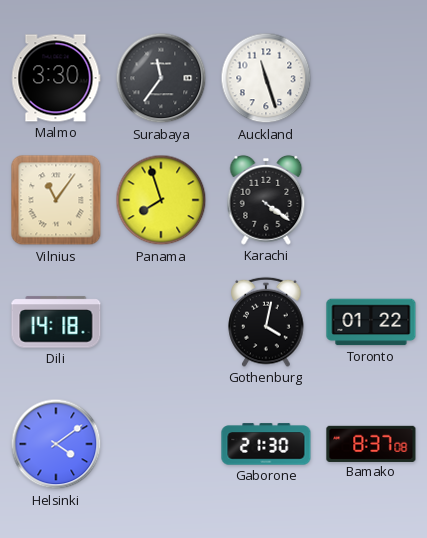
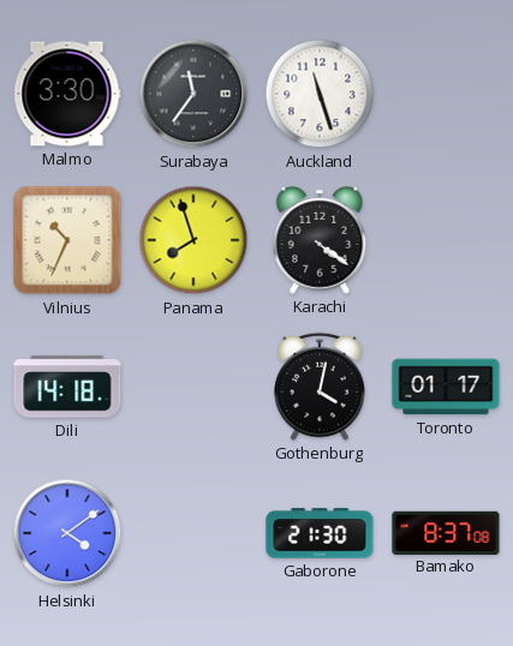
Vilnius: 11:06 -> 10:34
Toronto: 01:22 -> 01:17
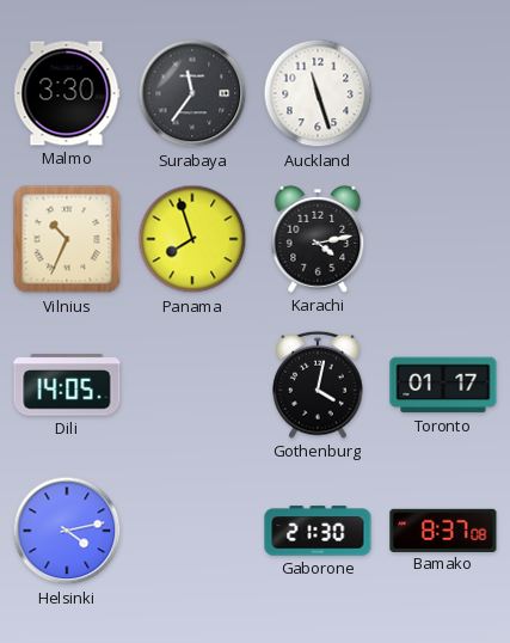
Karachi: 4:21 -> 4:13
Dili: 14:18 -> 14:05
Helsinki: 4:09 -> 4:13
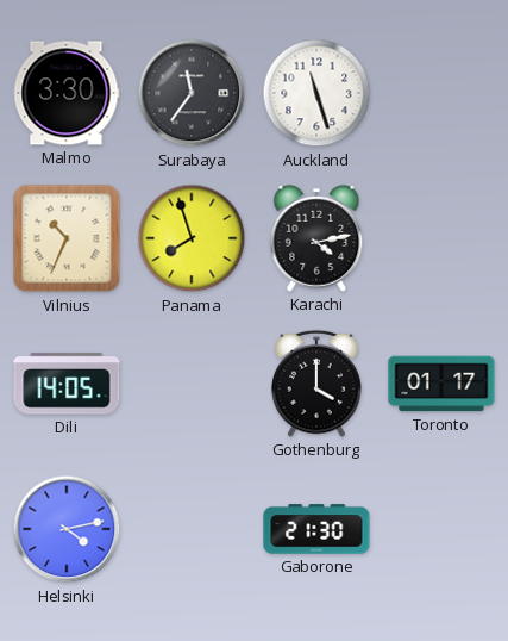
Gothenburg: 4:02 -> 4:00
Bamako: 8:37 -> none
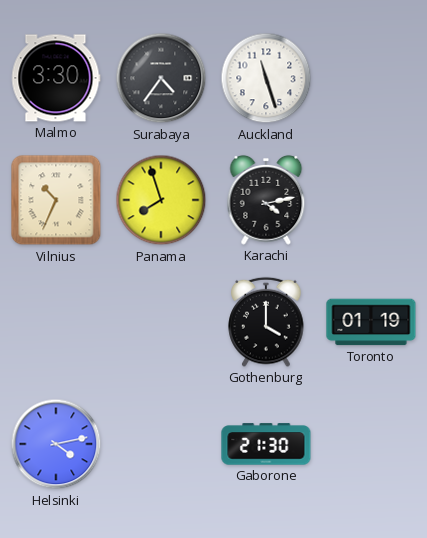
Surabaya: 11:36 -> 4:36
Dili: 14:05 -> none
Toronto: 01:17 -> 01:19
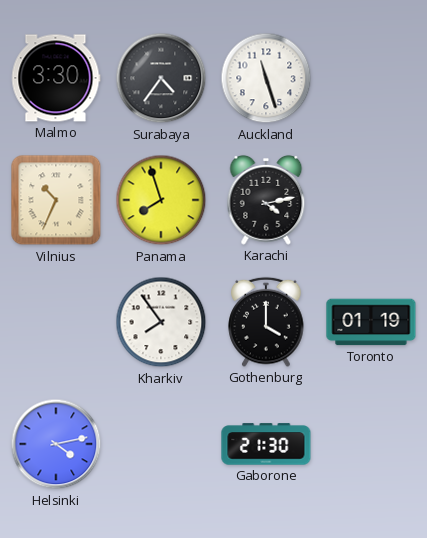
Kharkiv: none -> 7:54
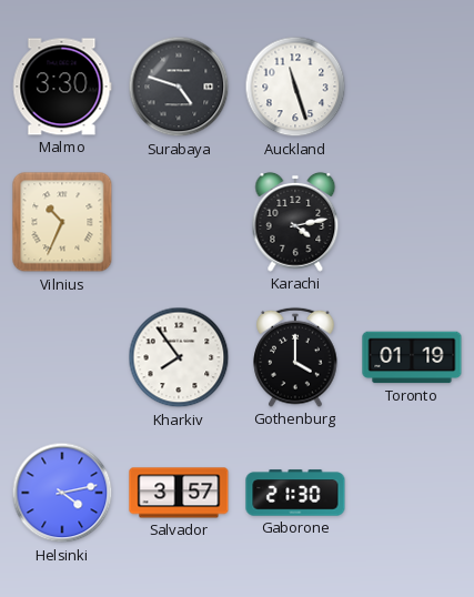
Surabaya: 4:36 -> 4:48
Panama: 7:57 -> none
Salvador: none -> 3:57
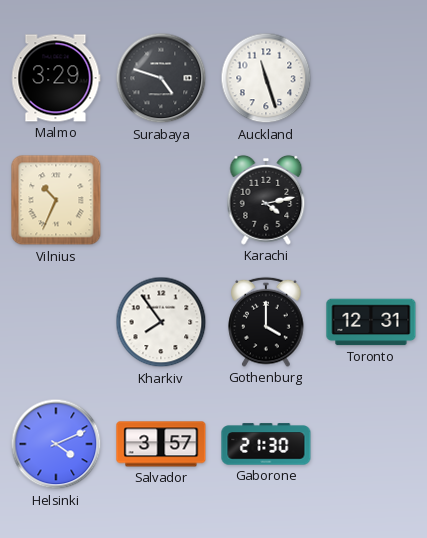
Malmo: 3:30 -> 3:29
Toronto: 01:19 -> 12:31
Helsinki: 4:13 -> 4:11
